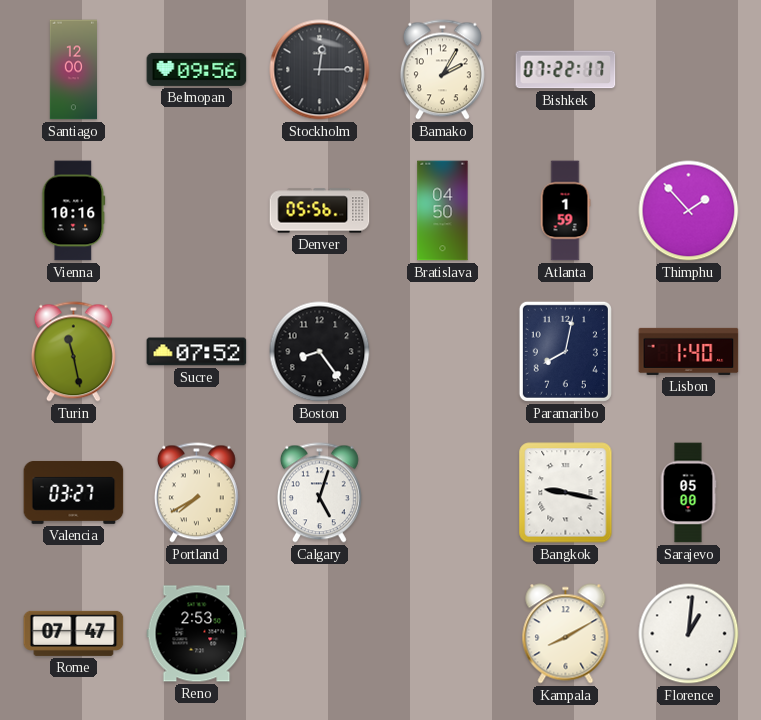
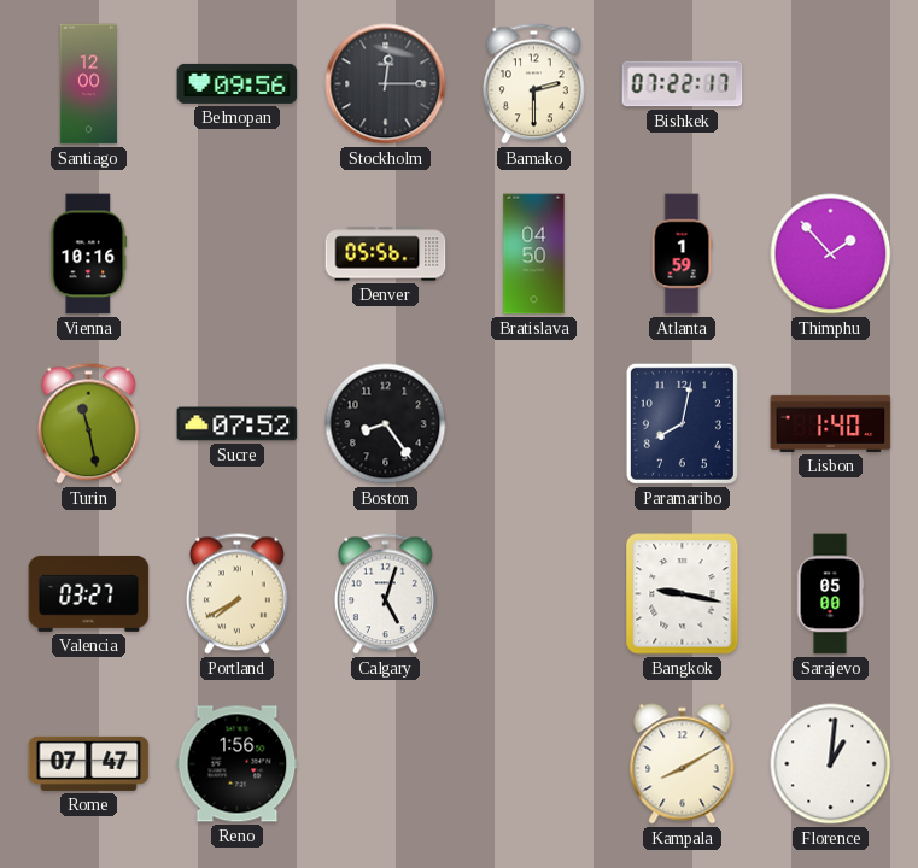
Bamako: 2:05 -> 2:30
Reno: 2:53 -> 1:56
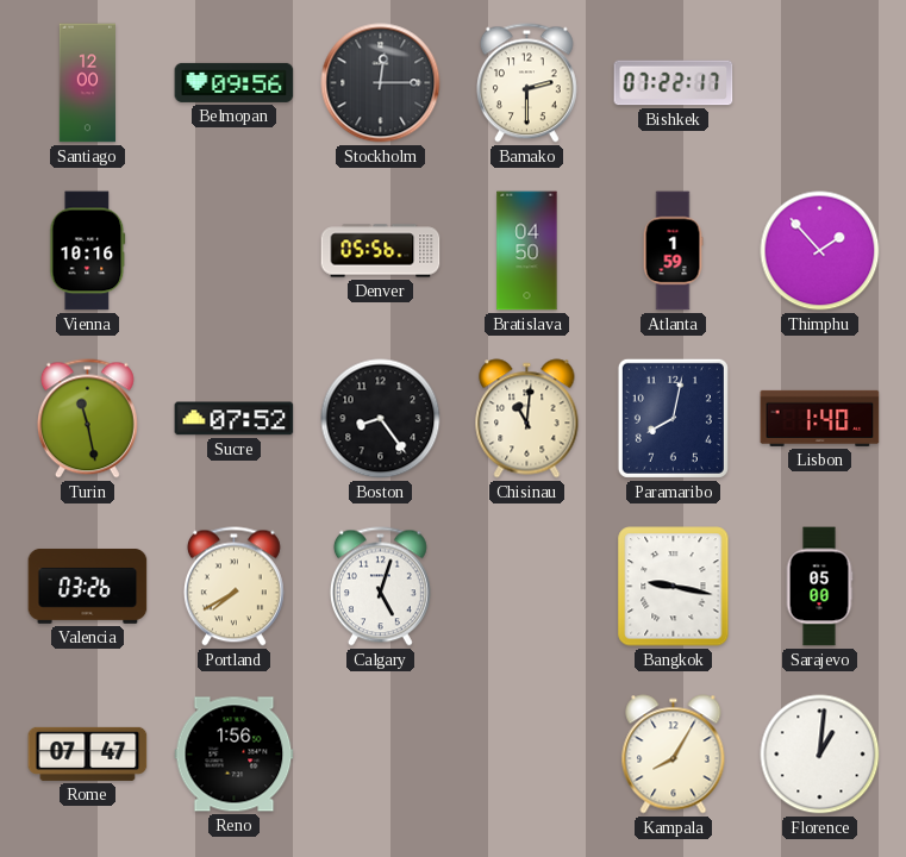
Chisinau: none -> 11:01
Valencia: 03:27 -> 03:26
Kampala: 8:10 -> 8:05
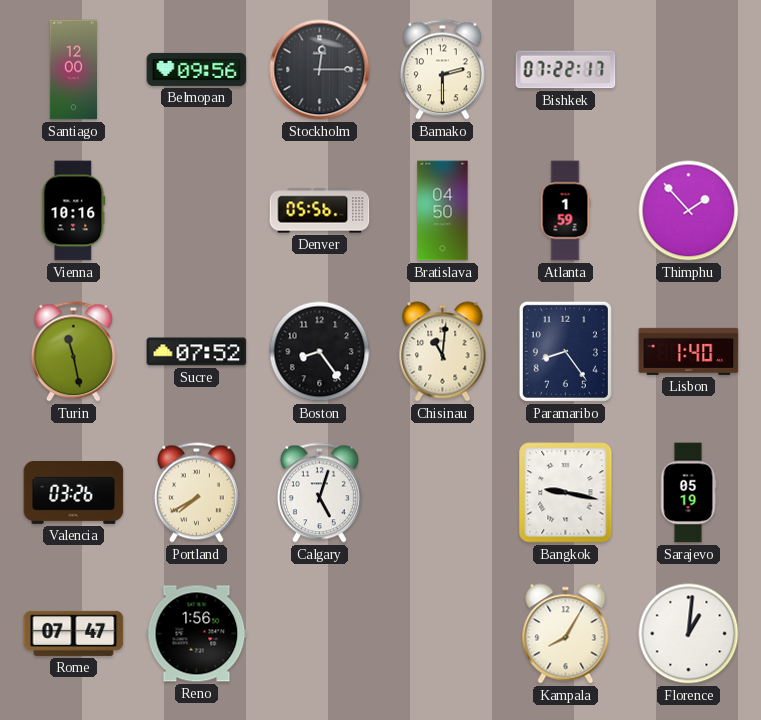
Paramaribo: 8:02 -> 8:24
Sarajevo: 05:00 -> 05:19
